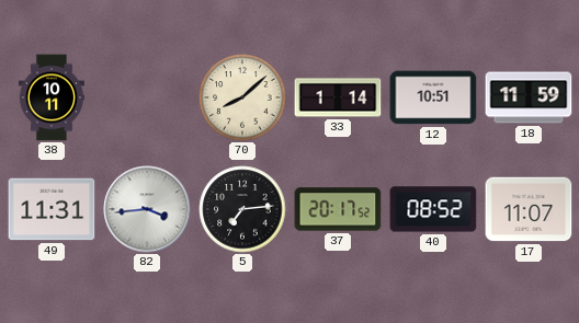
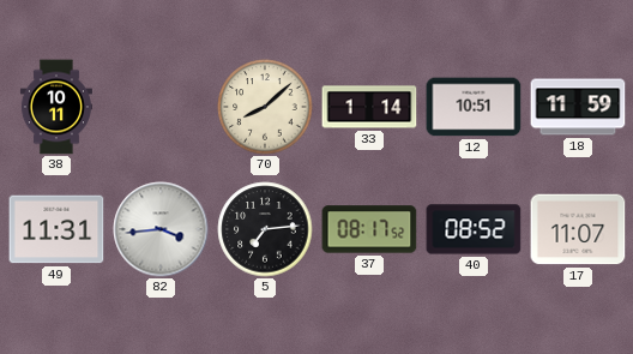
37: 20:17 -> 08:17
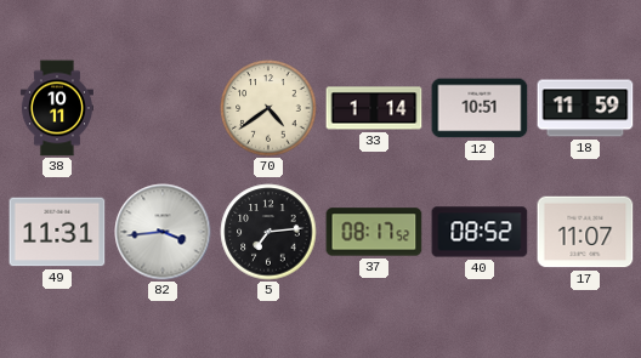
70: 8:08 -> 4:39
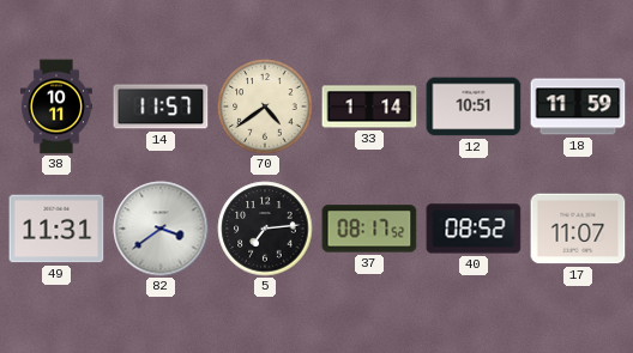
14: none -> 11:57
82: 3:44 -> 3:39
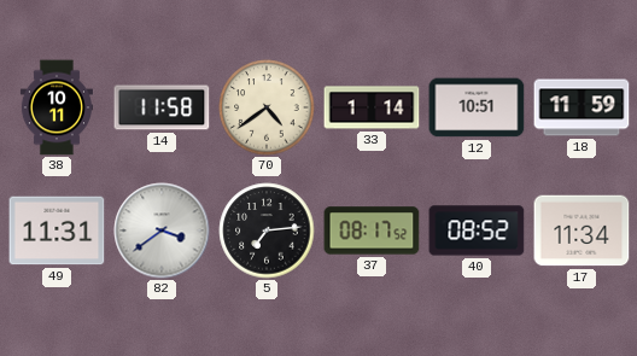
14: 11:57 -> 11:58
17: 11:07 -> 11:34
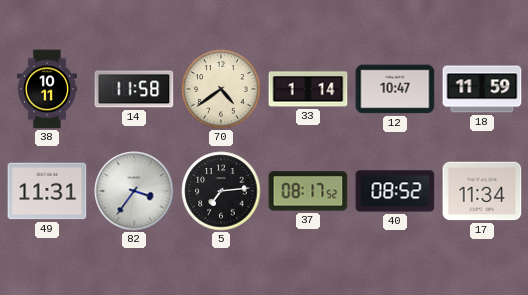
12: 10:51 -> 10:47
82: 3:39 -> 3:36
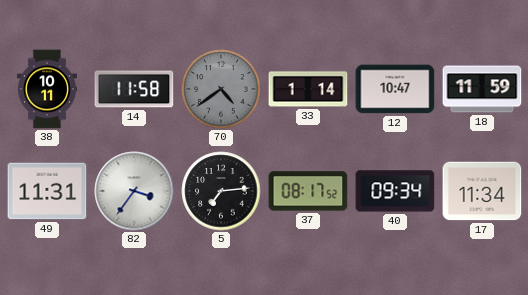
70 dial: cream -> grey
40: 08:52 -> 09:34
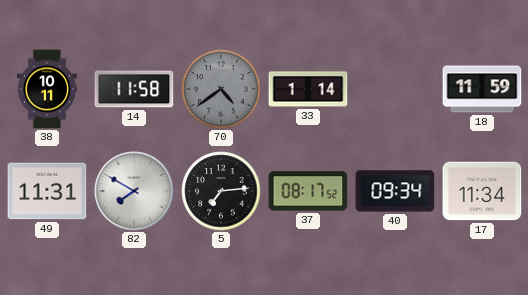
12: 10:47 -> none
82: 3:36 -> 7:50
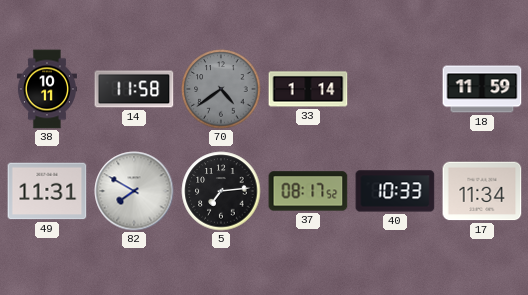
40: 09:34 -> 10:33
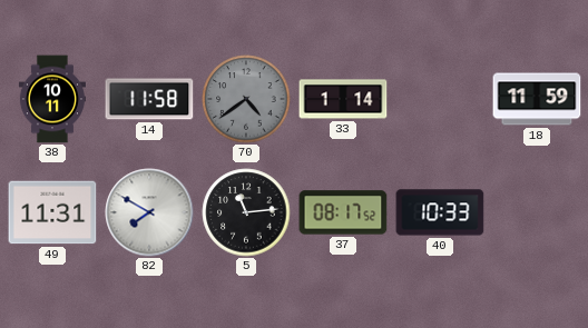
5: 7:14 -> 11:14
17: 11:34 -> none
